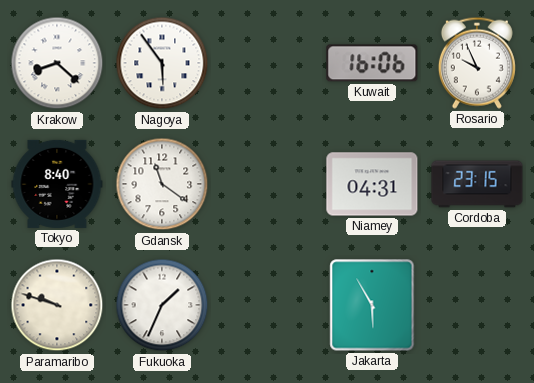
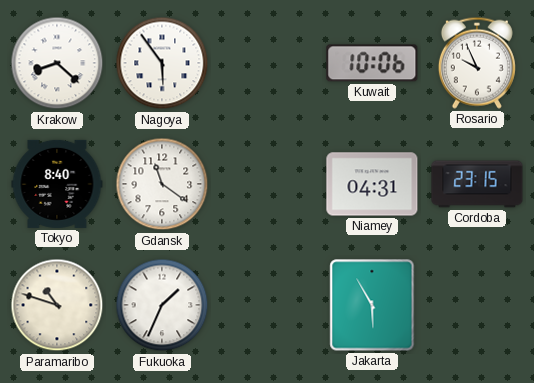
Kuwait: 16:06 -> 10:06
Paramaribo: 9:48 -> 10:48
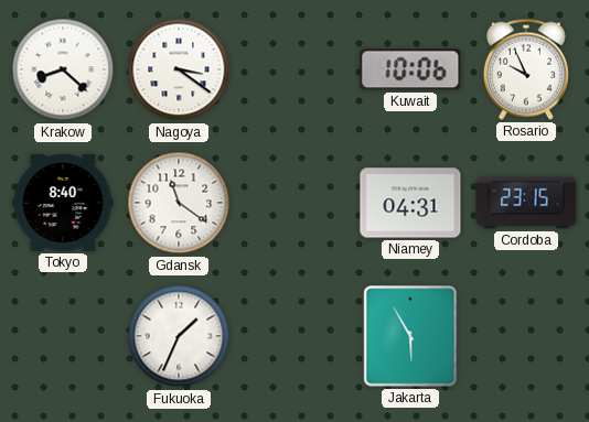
Nagoya: 5:54 -> 3:21
Paramaribo: 10:48 -> none
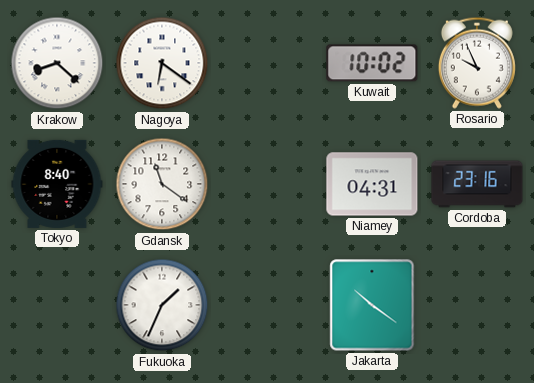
Nagoya: 3:21 -> 6:21
Kuwait: 10:06 -> 10:02
Cordoba: 23:15 -> 23:16
Jakarta: 5:55 -> 10:21
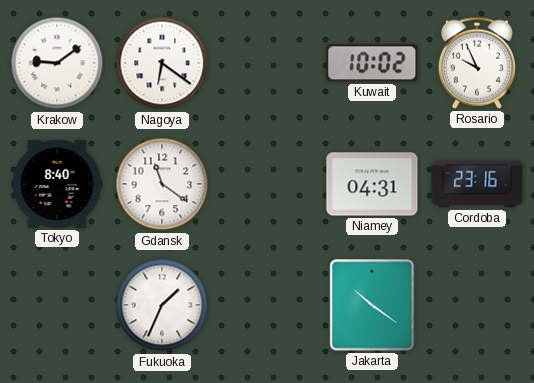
Krakow: 8:22 -> 9:09
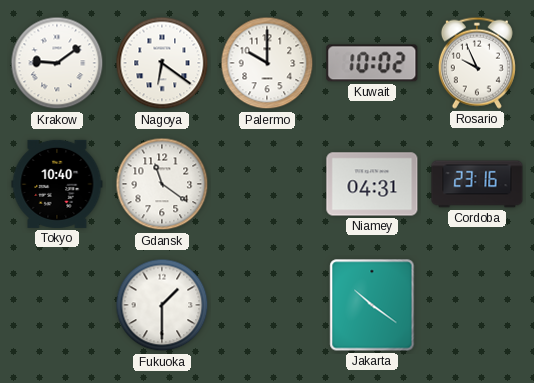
Palermo: none -> 10:00
Tokyo: 8:40 -> 10:40
Fukuoka: 1:34 -> 1:30
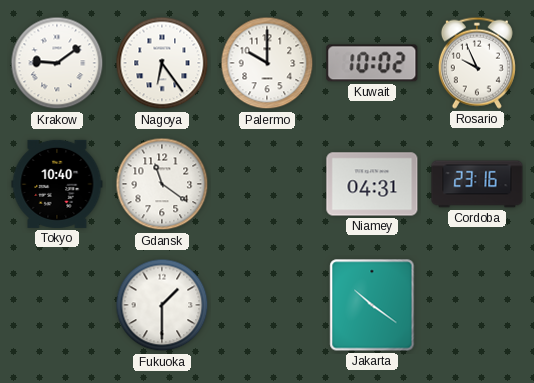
Nagoya: 6:21 -> 6:24
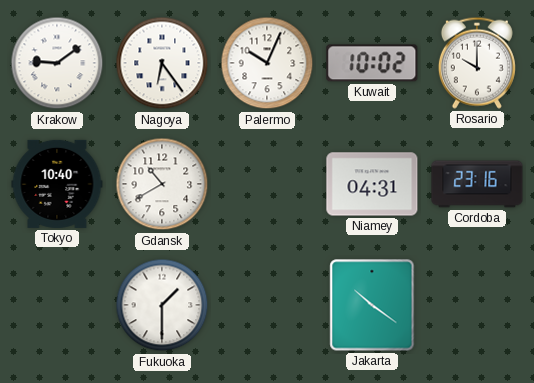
Palermo: 10:00 -> 10:04
Rosario: 9:56 -> 10:00
Gdansk: 11:21 -> 10:40
